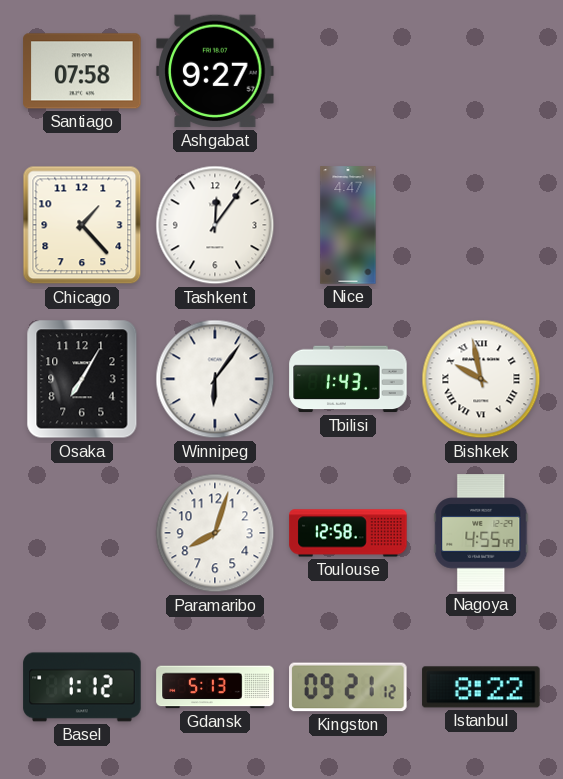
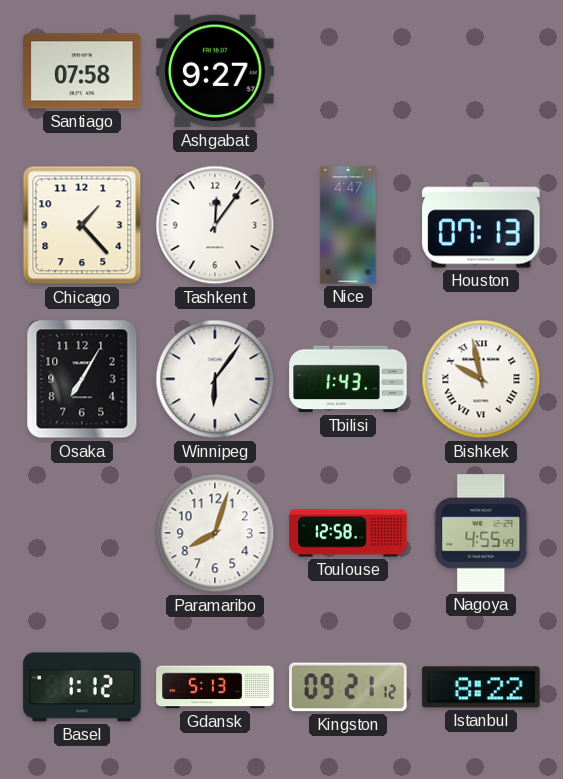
Houston: none -> 07:13
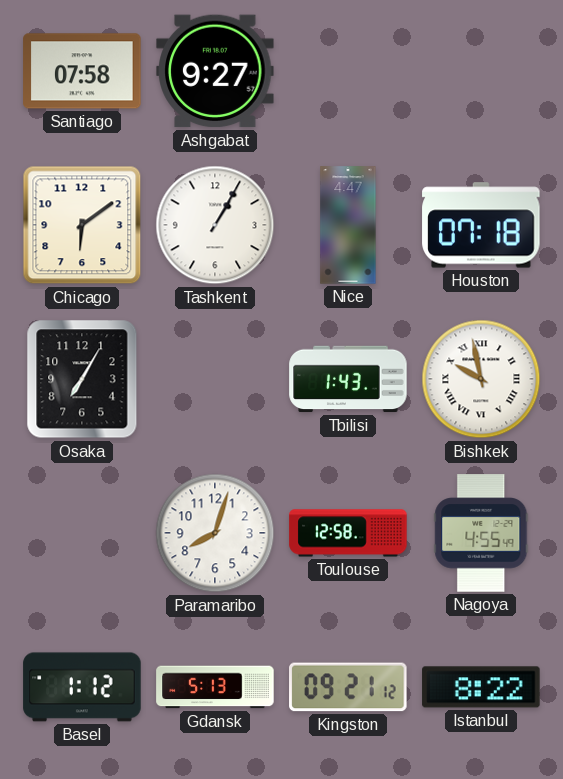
Chicago: 1:23 -> 6:09
Tashkent: 12:06 -> 1:05
Houston: 07:13 -> 07:18
Winnipeg: 6:06 -> none
